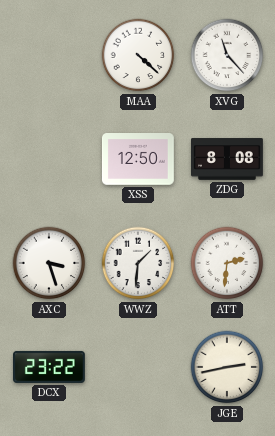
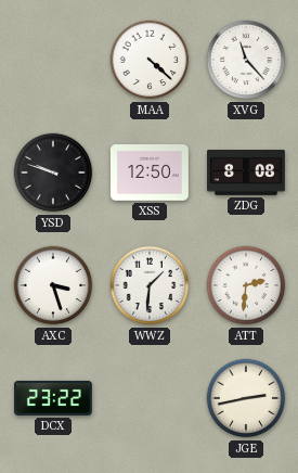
YSD: none -> 9:48
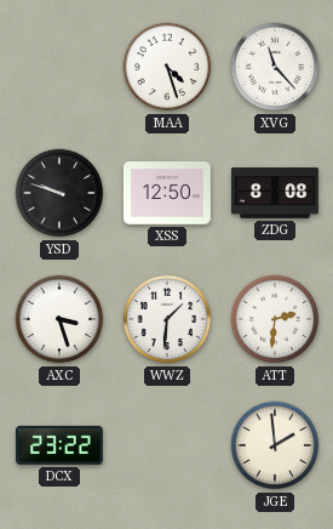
MAA: 4:22 -> 4:27
JGE: 2:43 -> 1:59
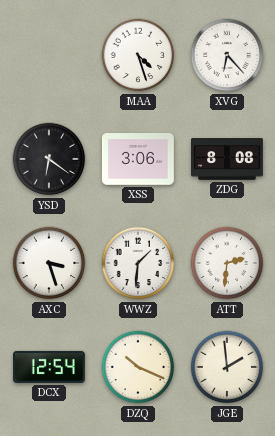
XVG: 11:23 -> 6:23
YSD: 9:48 -> 6:21
XSS: 12:50 -> 3:06
DCX: 23:22 -> 12:54
DZQ: none -> 10:19
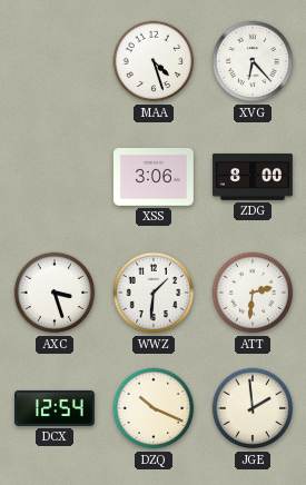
YSD: 6:21 -> none
ZDG: 8:08 -> 8:00
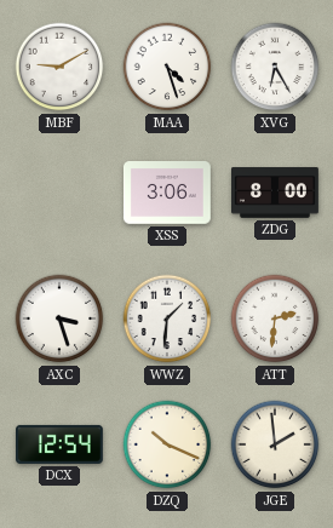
MBF: none -> 9:10
XVG: 6:23 -> 6:25
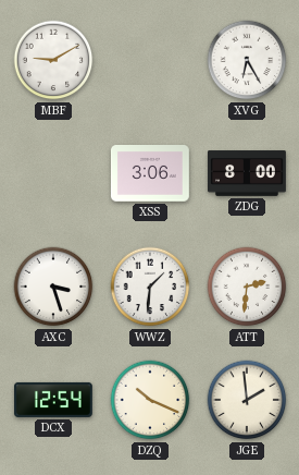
MAA: 4:27 -> none
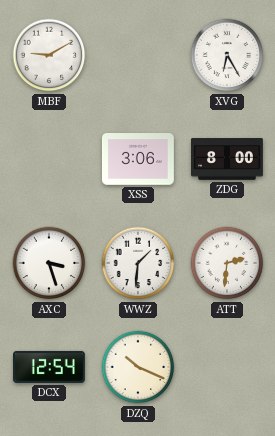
JGE: 1:59 -> none
